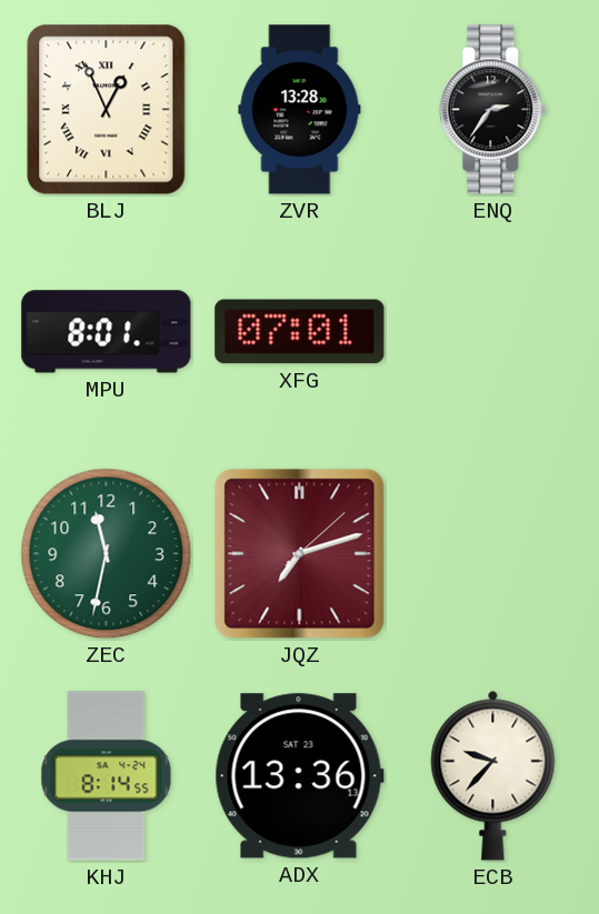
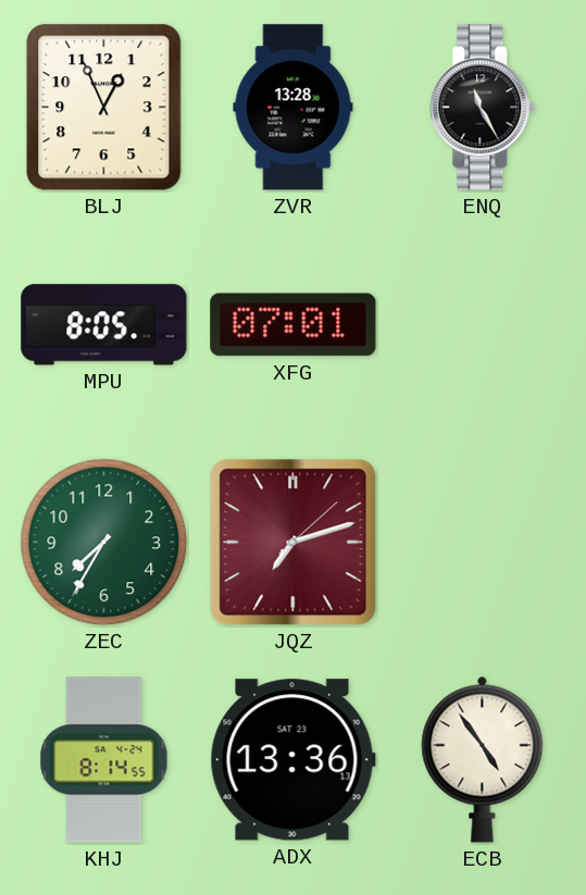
BLJ numerals: Roman -> Arabic
ENQ: 2:36 -> 11:25
MPU: 8:01 -> 8:05
ZEC: 11:32 -> 7:35
ECB: 9:37 -> 4:54
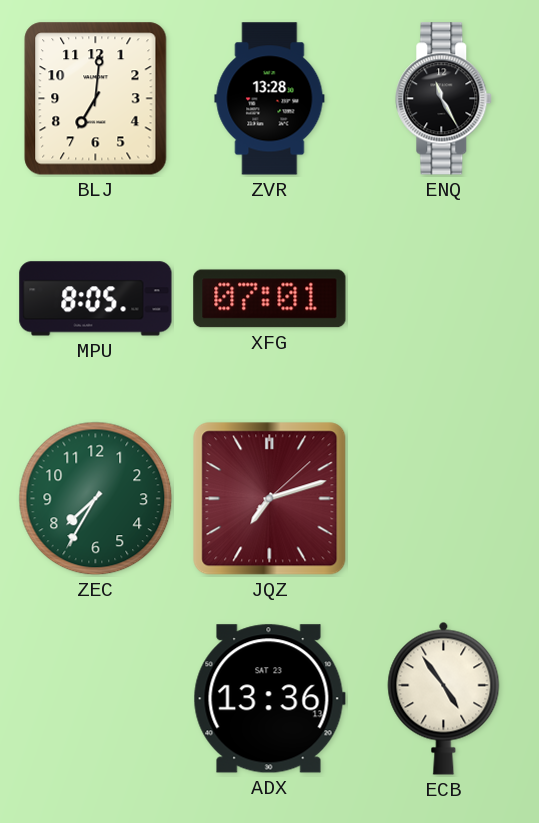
BLJ: 12:56 -> 7:01
KHJ: 8:14 -> none
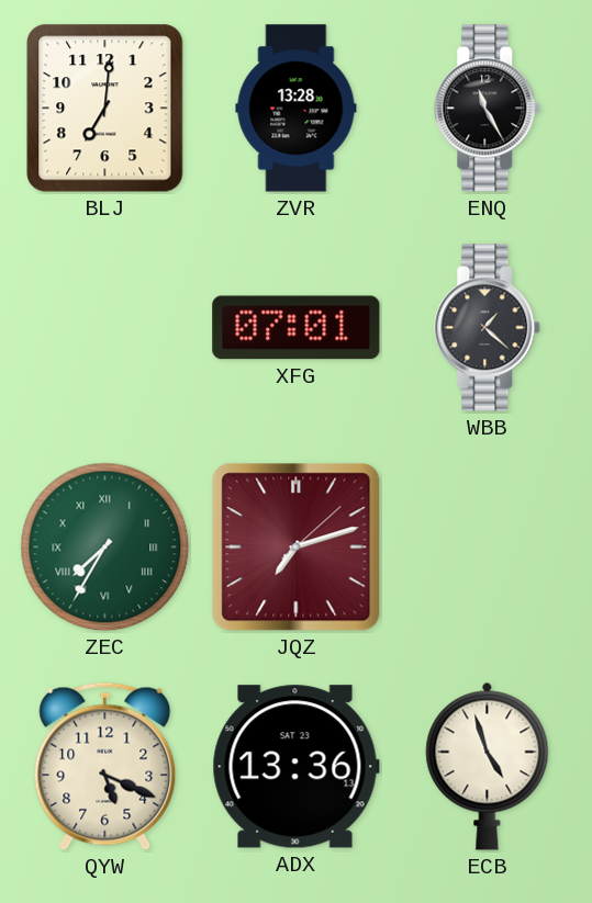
MPU: 8:05 -> none
WBB: none -> 1:22
ZEC numerals: Arabic -> Roman
QYW: none -> 5:19
ECB: 4:54 -> 4:57
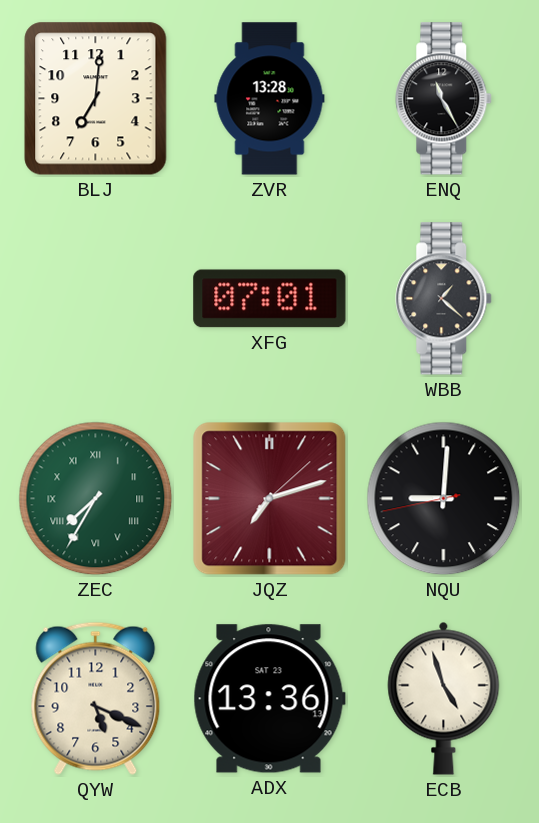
NQU: none -> 9:00
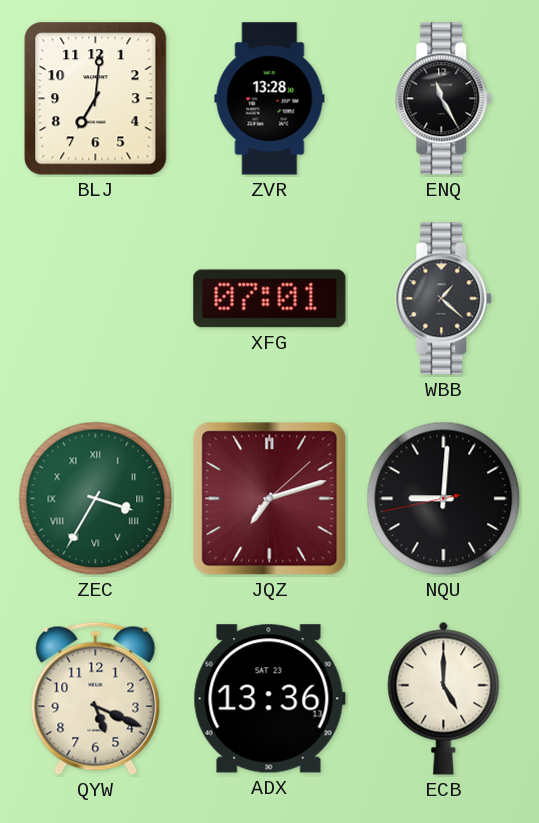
ZEC: 7:35 -> 3:35
ECB: 4:57 -> 5:00
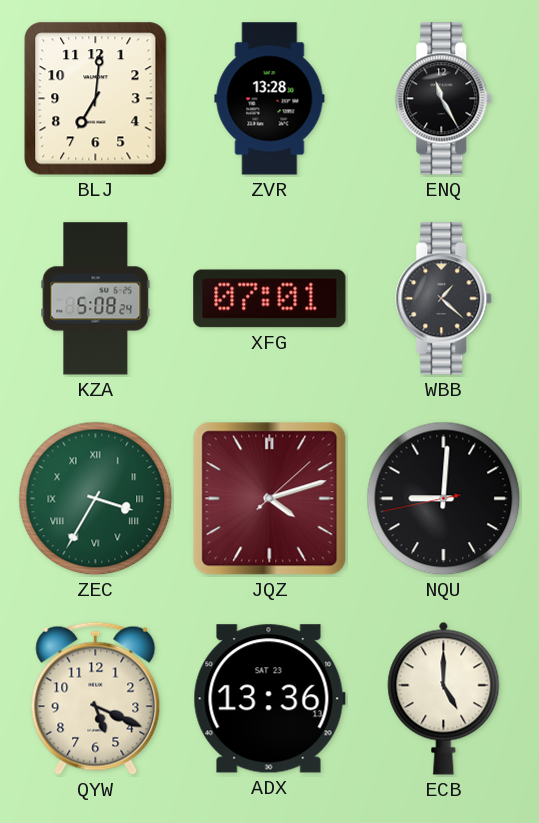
KZA: none -> 5:08
JQZ: 7:12 -> 4:12
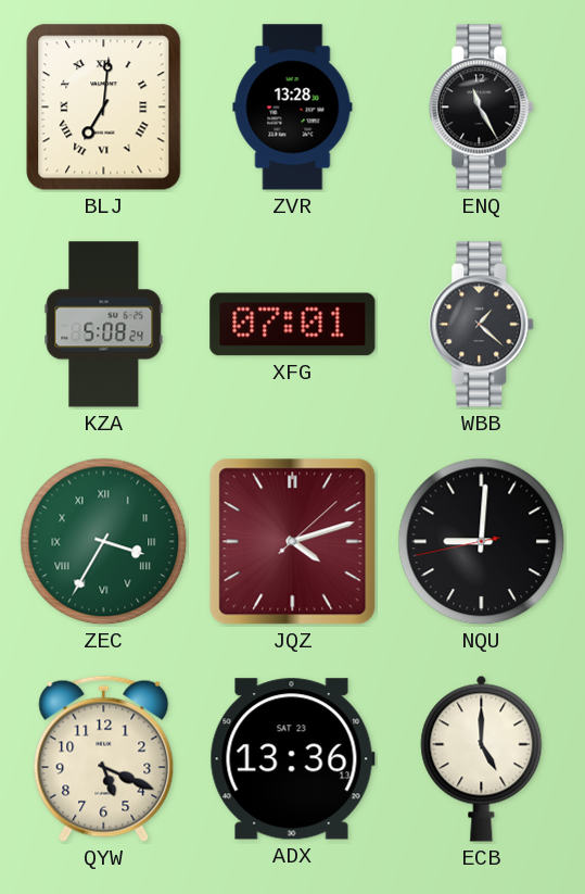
BLJ numerals: Arabic -> Roman
